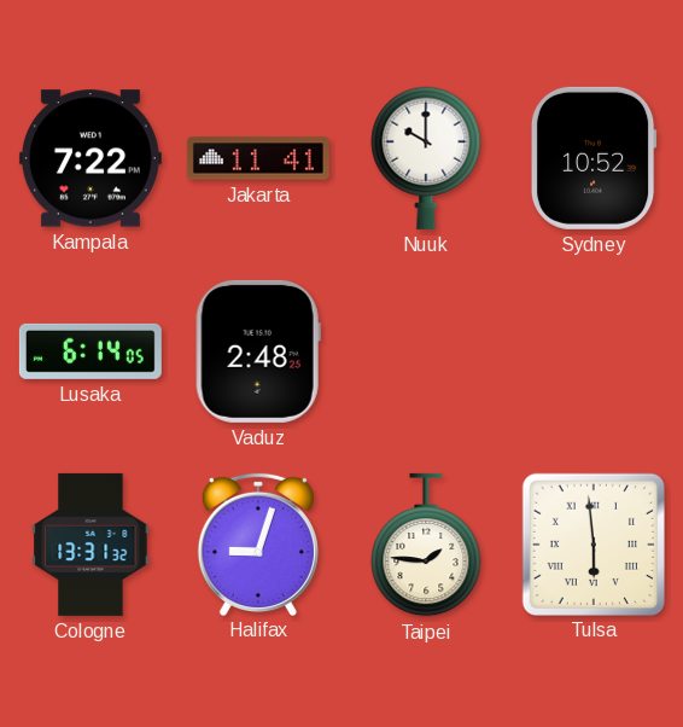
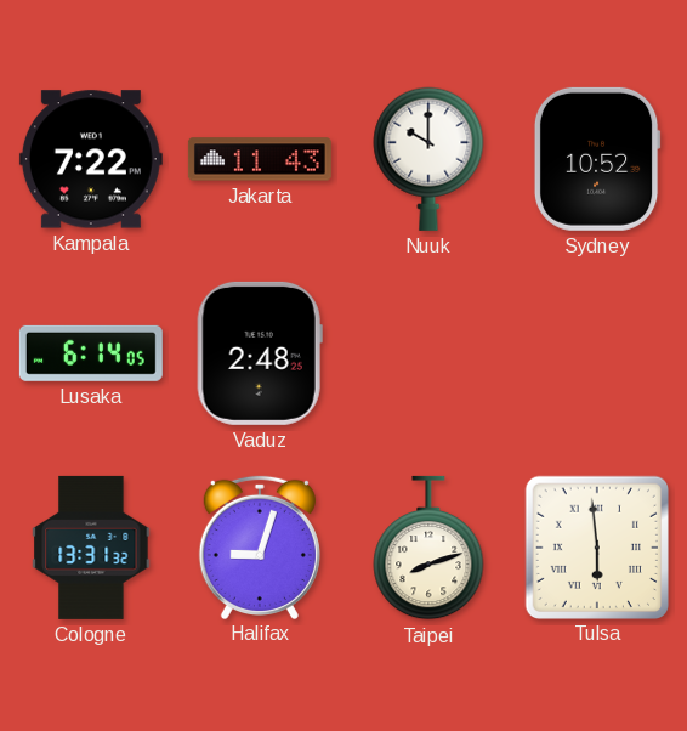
Jakarta: 11:41 -> 11:43
Taipei: 1:46 -> 8:12
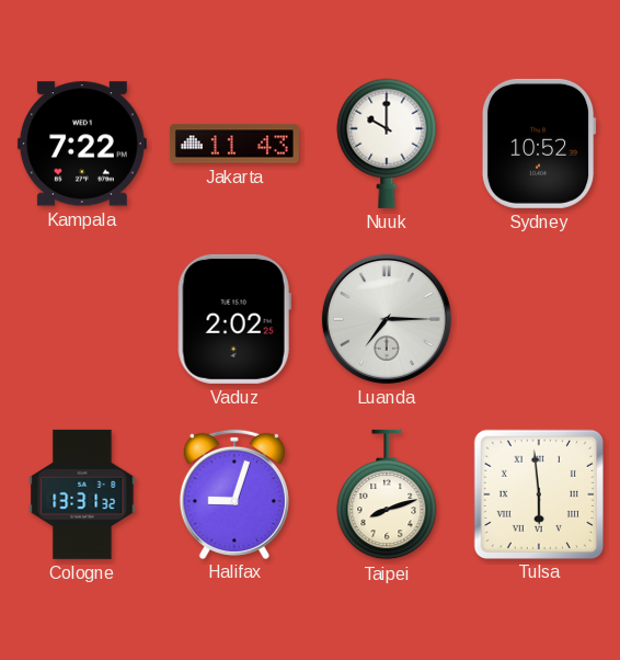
Lusaka: 6:14 -> none
Vaduz: 2:48 -> 2:02
Luanda: none -> 7:15
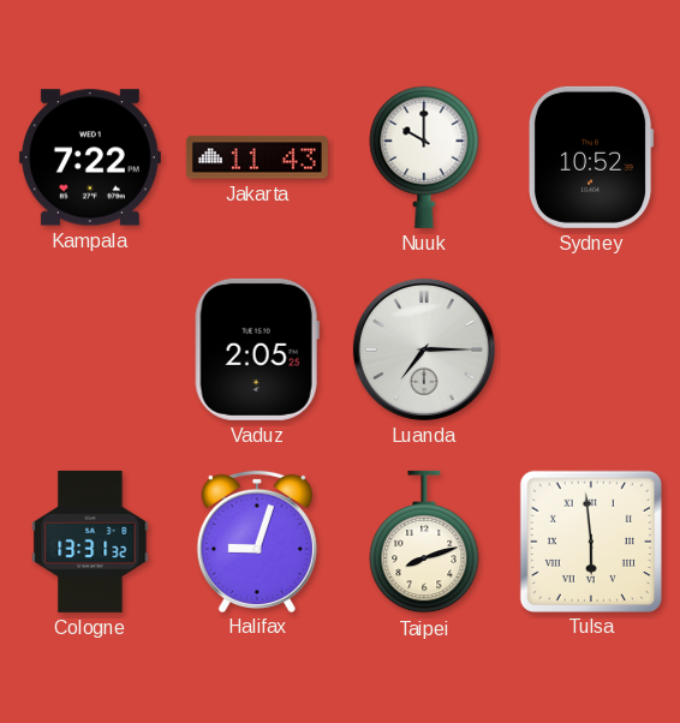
Vaduz: 2:02 -> 2:05
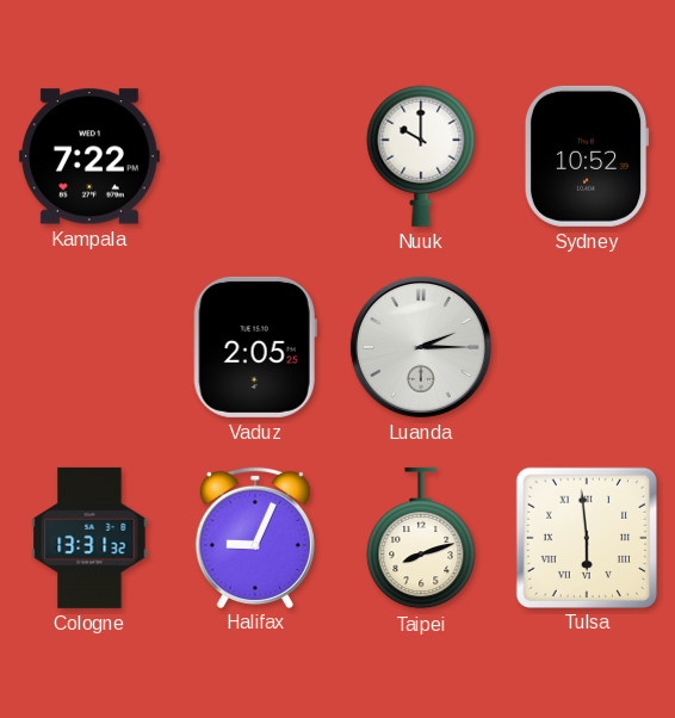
Jakarta: 11:43 -> none
Luanda: 7:15 -> 2:15
Halifax: 9:03 -> 9:04
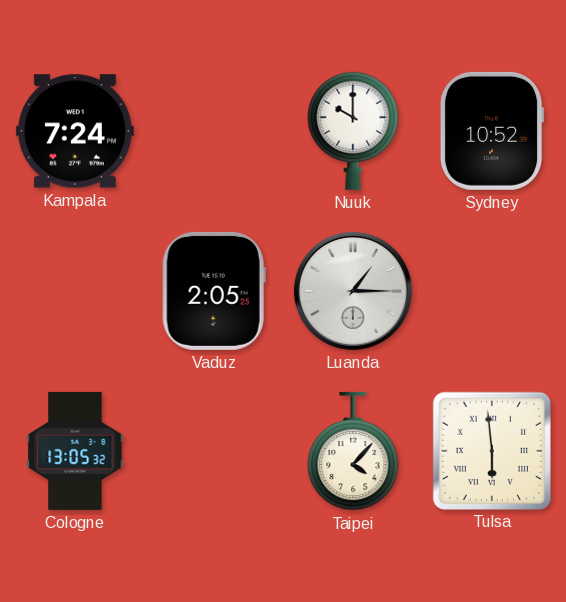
Kampala: 7:22 -> 7:24
Luanda: 2:15 -> 1:15
Cologne: 13:31 -> 13:05
Halifax: 9:04 -> none
Taipei: 8:12 -> 4:07
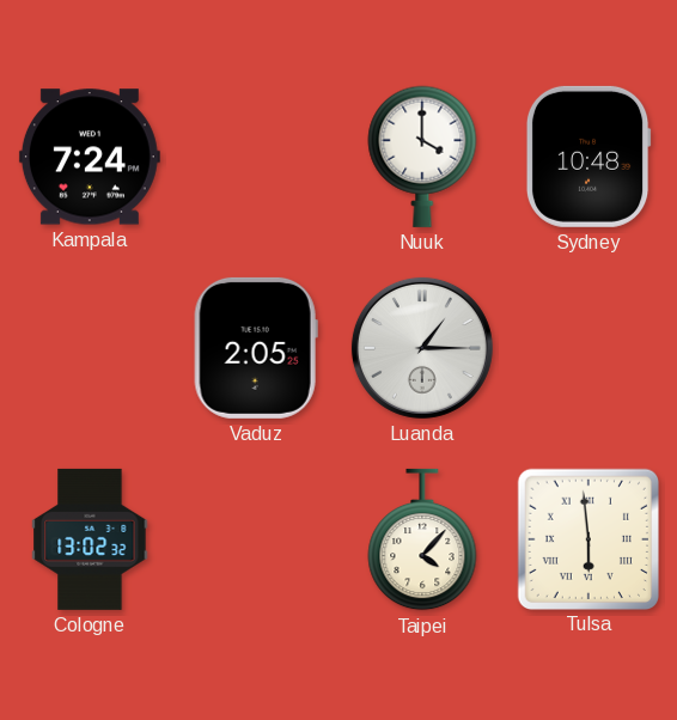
Nuuk: 10:00 -> 4:00
Sydney: 10:52 -> 10:48
Cologne: 13:05 -> 13:02
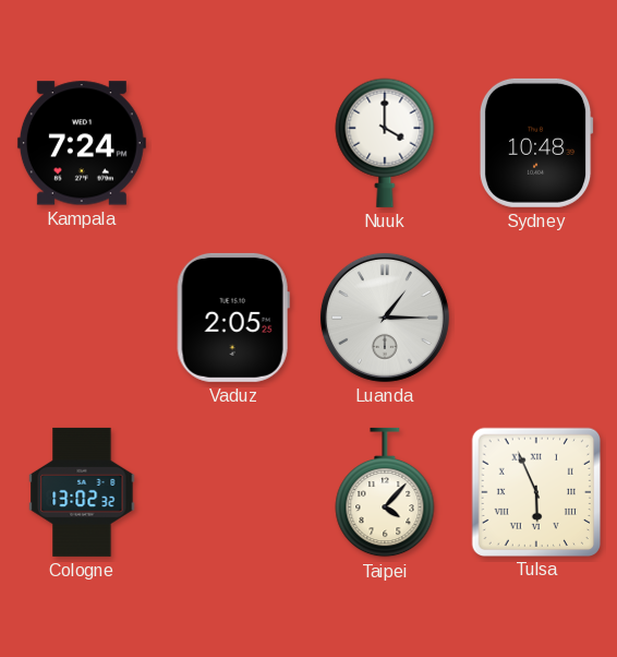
Tulsa: 5:59 -> 5:56
